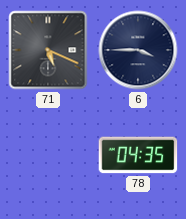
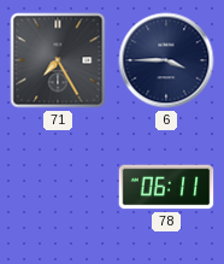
71: 5:19 -> 7:25
78: 04:35 -> 06:11
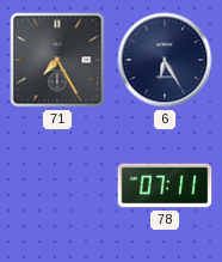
6: 3:45 -> 6:25
78: 06:11 -> 07:11
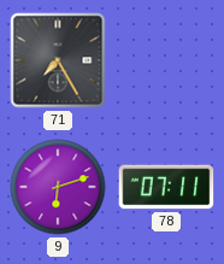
6: 6:25 -> none
9: none -> 6:12
